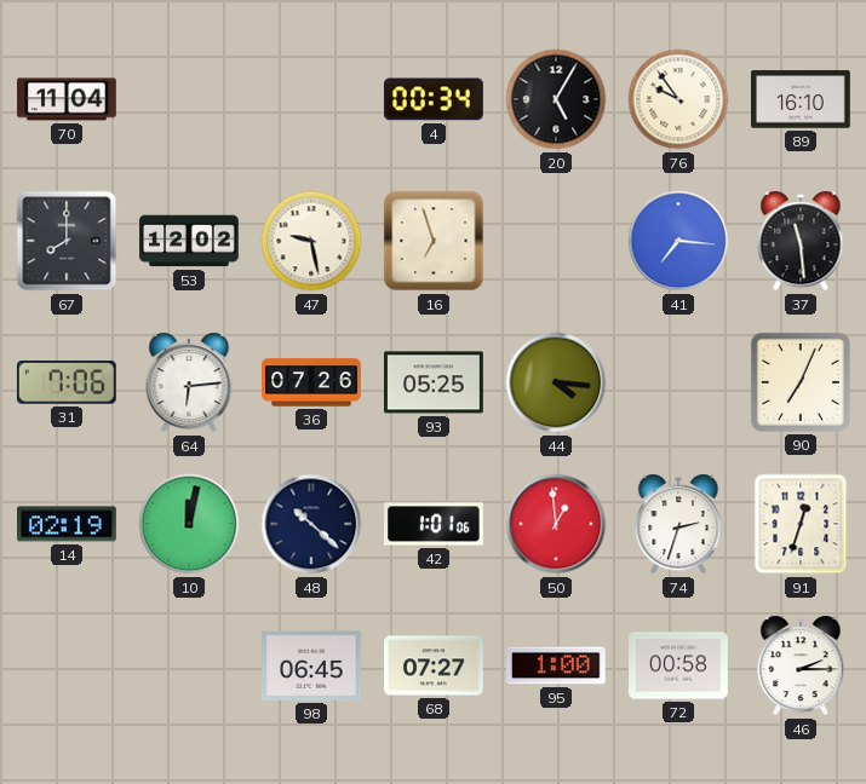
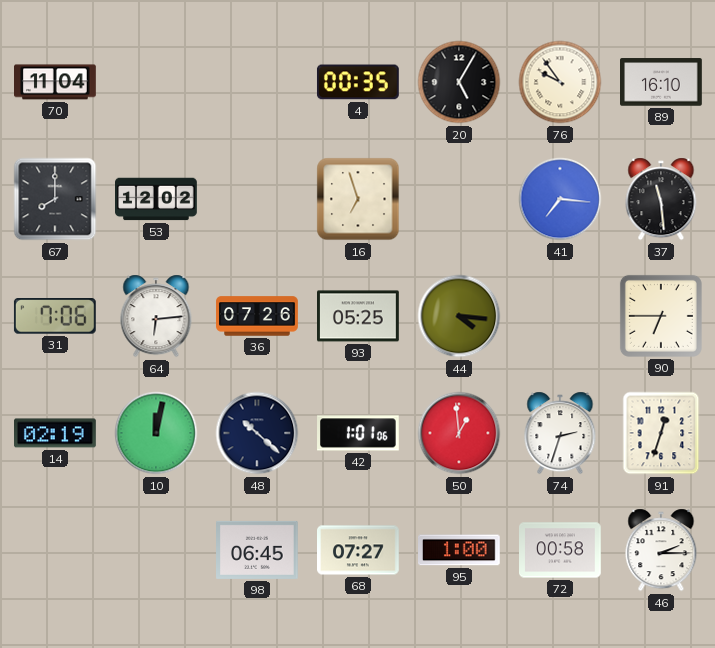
4: 00:34 -> 00:35
47: 9:28 -> none
90: 7:04 -> 6:45
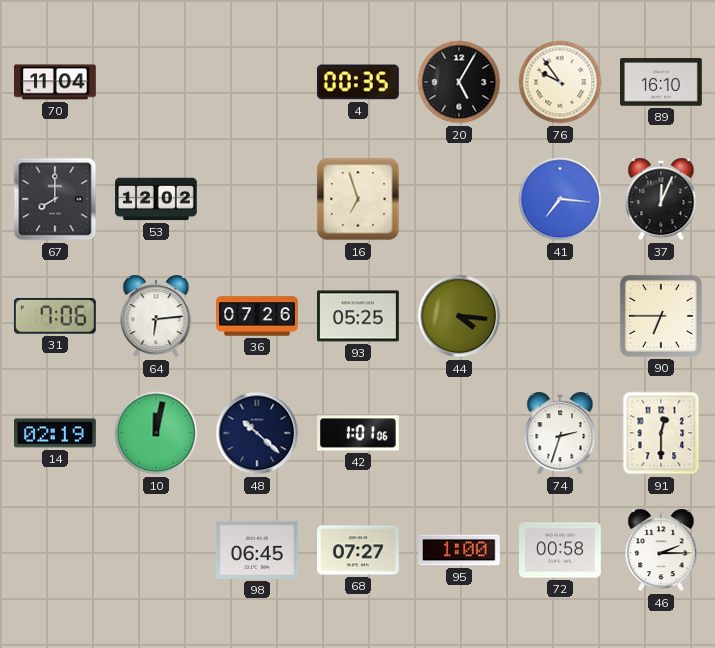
37: 11:29 -> 12:04
50: 12:59 -> none
91: 12:33 -> 12:30
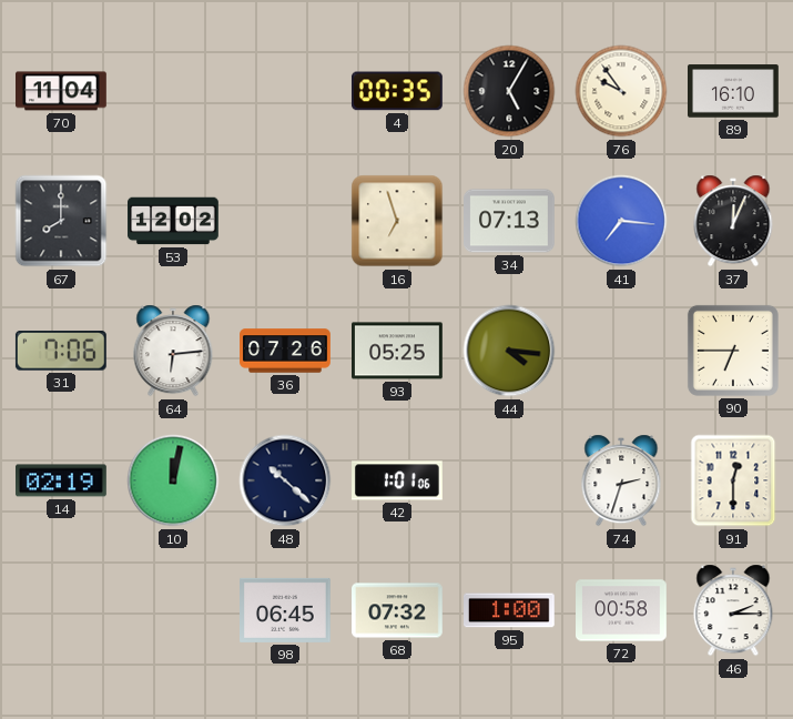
34: none -> 07:13
68: 07:27 -> 07:32
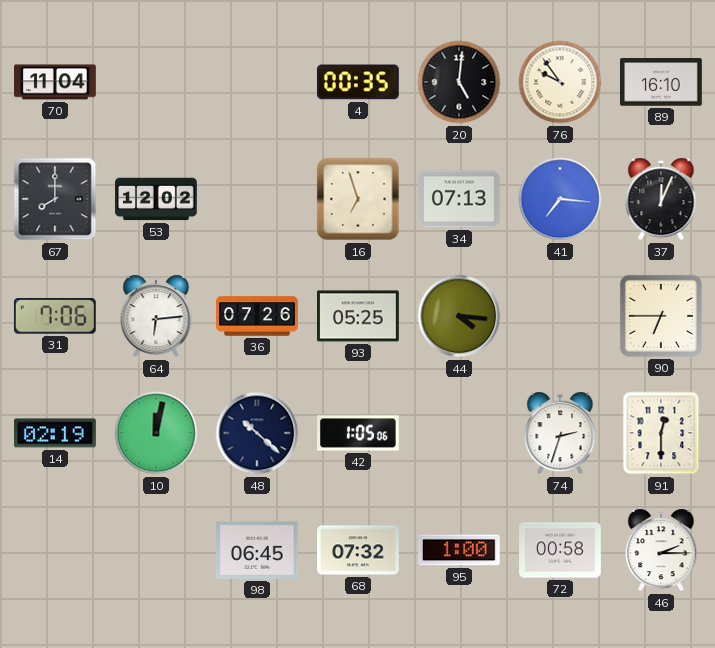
20: 5:05 -> 5:01
42: 1:01 -> 1:05
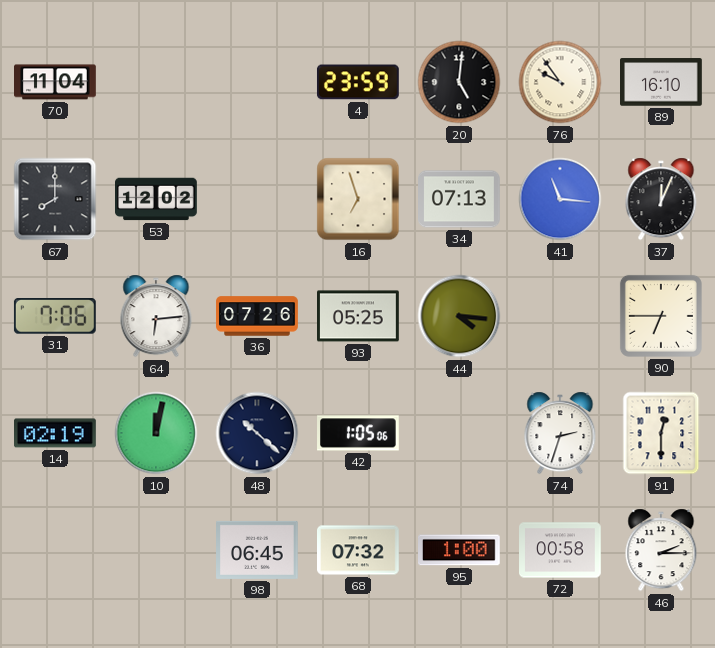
4: 00:35 -> 23:59
41: 7:16 -> 11:16
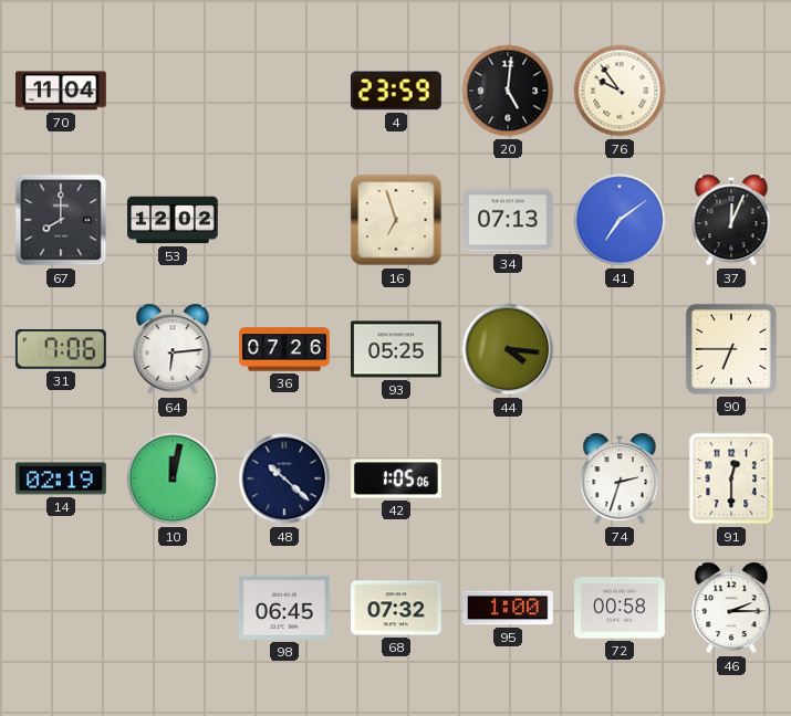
89: 16:10 -> none
41: 11:16 -> 7:09
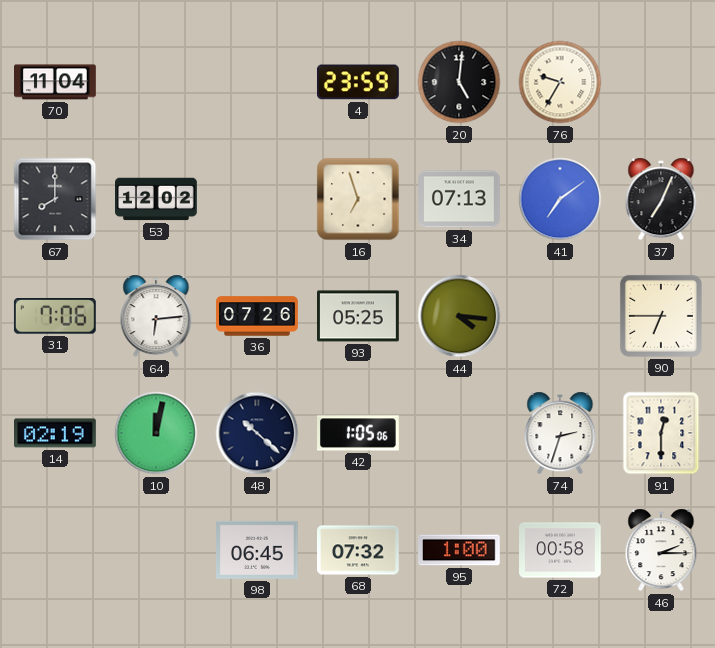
76: 9:54 -> 9:35
37: 12:04 -> 7:04
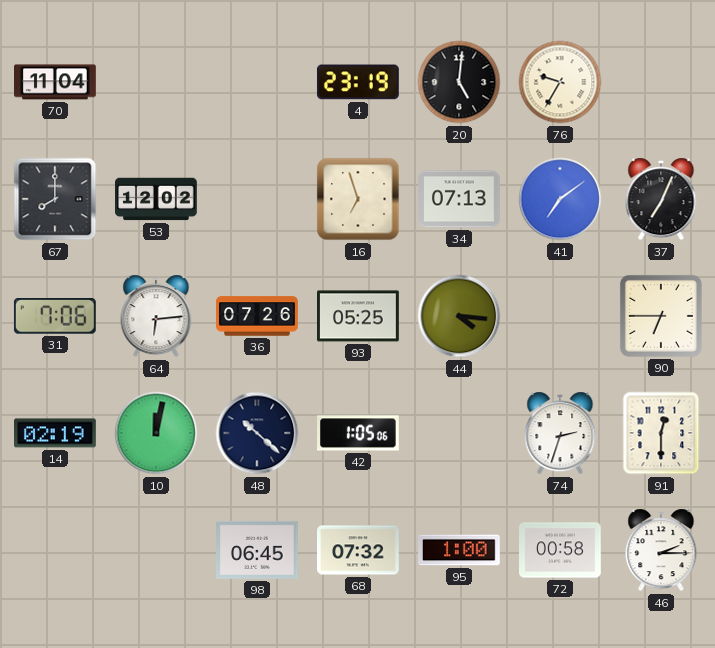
4: 23:59 -> 23:19
